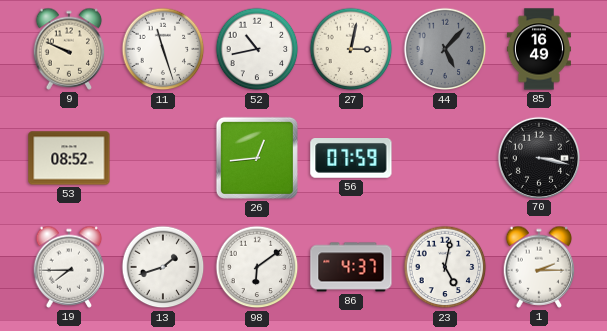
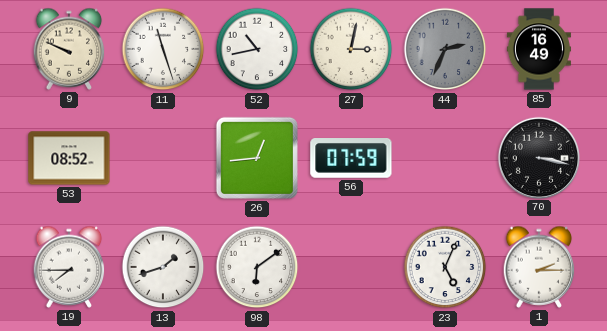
44: 5:07 -> 2:34
86: 4:37 -> none
23: 5:02 -> 5:04
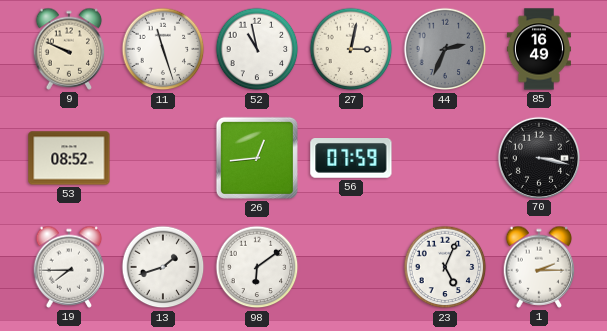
52: 10:43 -> 10:58
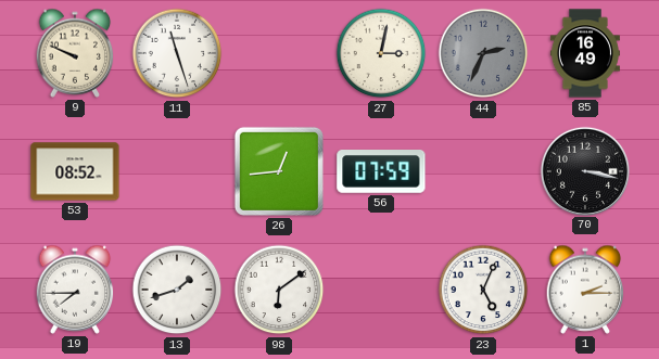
52: 10:58 -> none
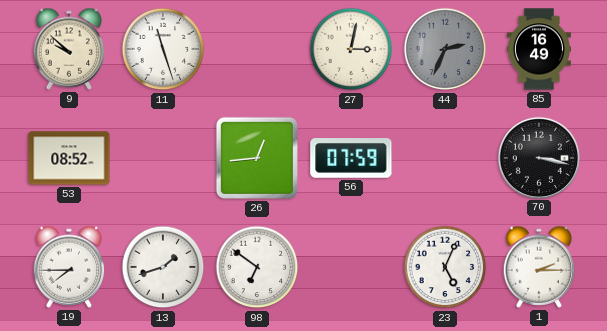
9: 9:49 -> 9:52
98: 6:09 -> 6:51
